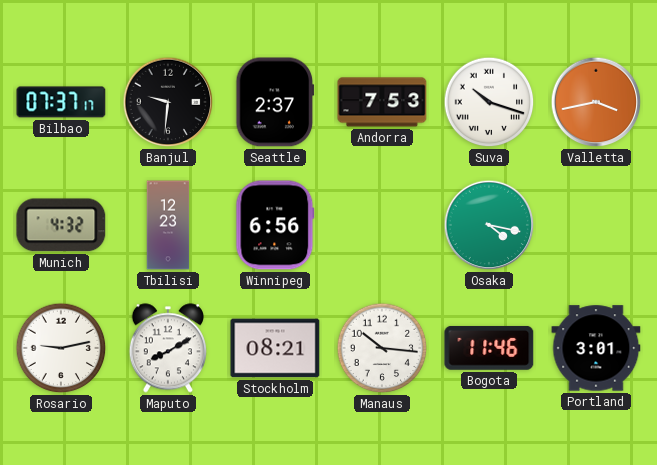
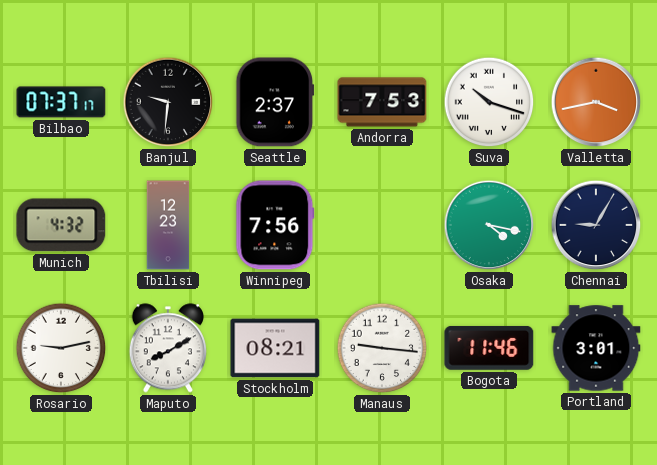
Winnipeg: 6:56 -> 7:56
Chennai: none -> 9:05
Manaus: 10:16 -> 9:16
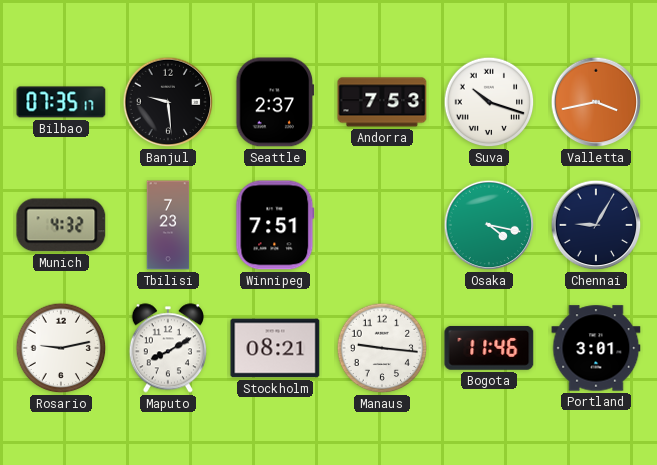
Bilbao: 07:37 -> 07:35
Banjul: 9:31 -> 9:29
Tbilisi: 12:23 -> 7:23
Winnipeg: 7:56 -> 7:51
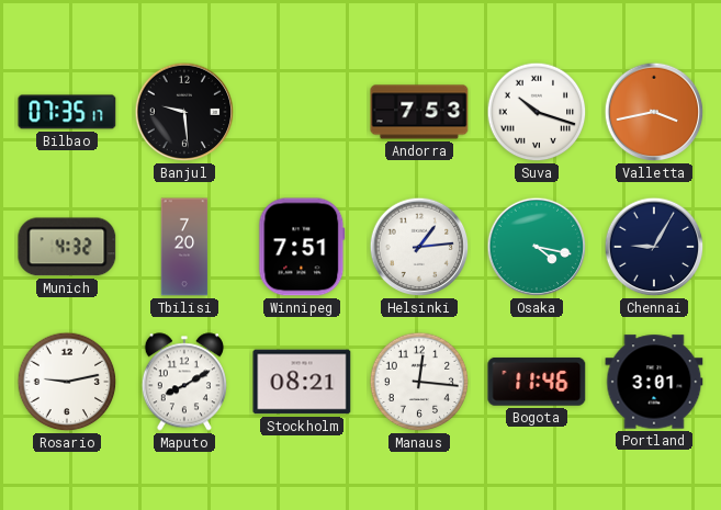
Seattle: 2:37 -> none
Tbilisi: 7:23 -> 7:20
Helsinki: none -> 1:14
Manaus: 9:16 -> 12:16
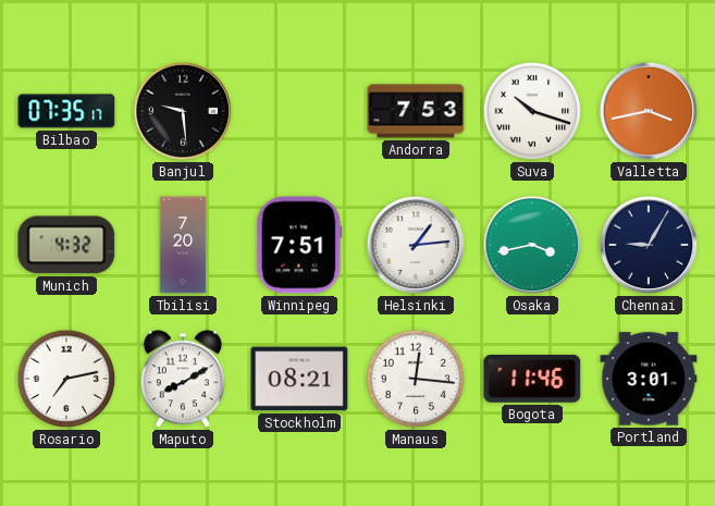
Osaka: 4:17 -> 3:43
Rosario: 9:13 -> 7:13
